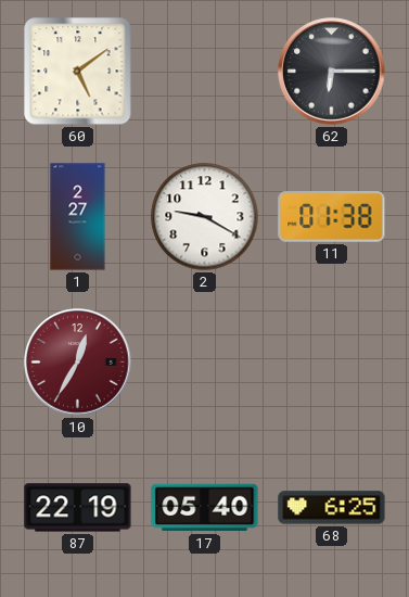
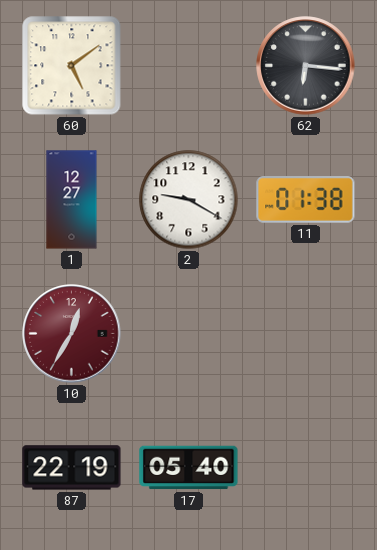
62: 6:15 -> 6:16
1: 2:27 -> 12:27
68: 6:25 -> none
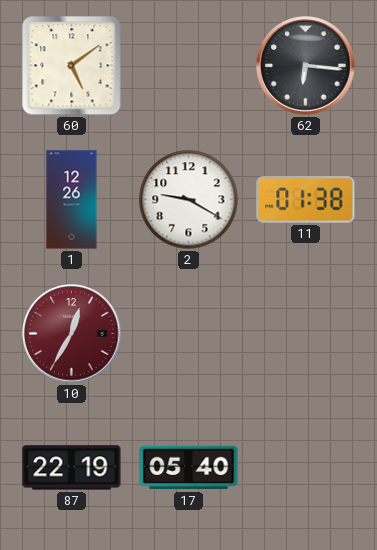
1: 12:27 -> 12:26
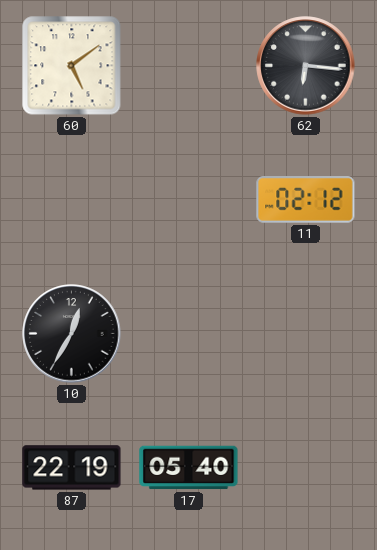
1: 12:26 -> none
2: 9:20 -> none
11: 01:38 -> 02:12
10 dial: burgundy -> black
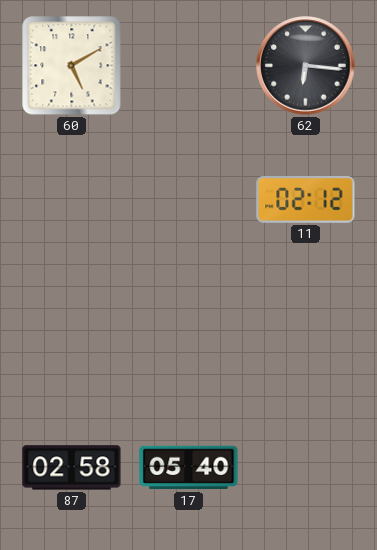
60: 5:09 -> 5:10
10: 12:35 -> none
87: 22:19 -> 02:58
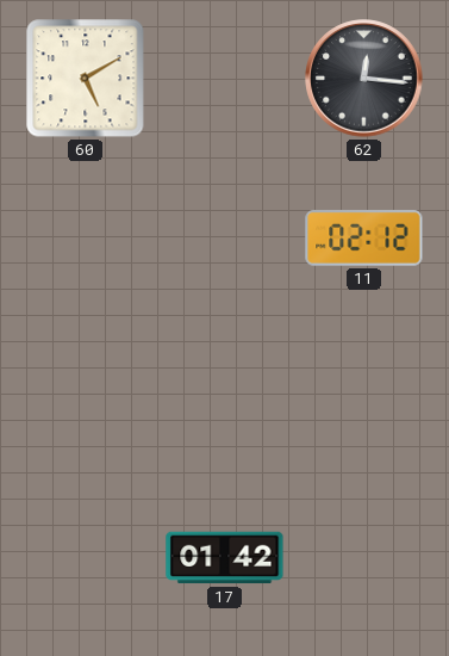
62: 6:16 -> 12:16
87: 02:58 -> none
17: 05:40 -> 01:42
